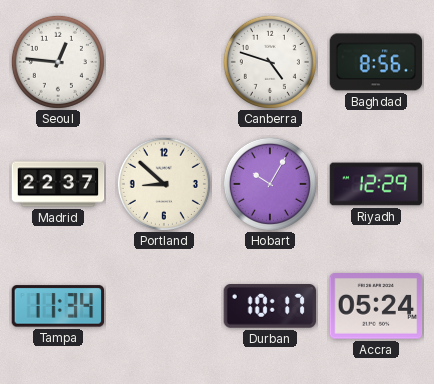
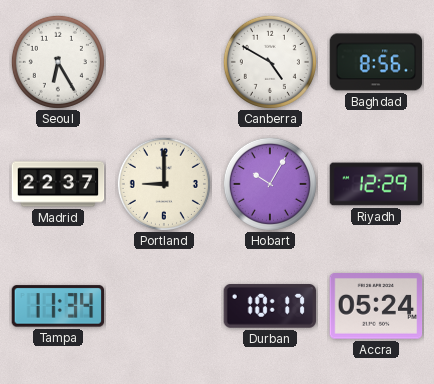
Seoul: 12:46 -> 6:25
Canberra: 4:48 -> 4:50
Portland: 8:52 -> 9:00
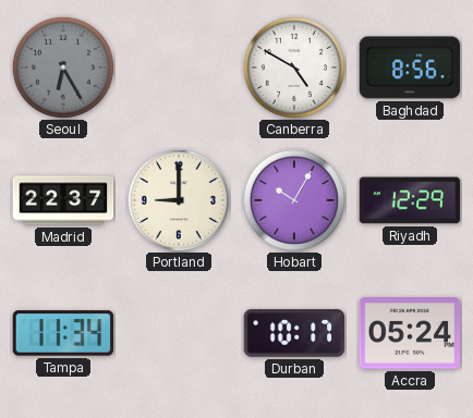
Seoul dial: white -> grey
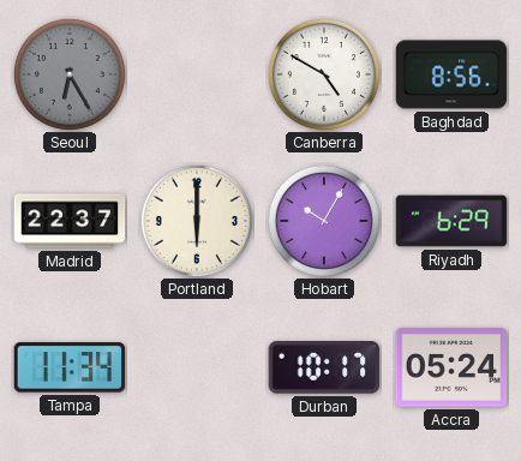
Portland: 9:00 -> 6:00
Riyadh: 12:29 -> 6:29
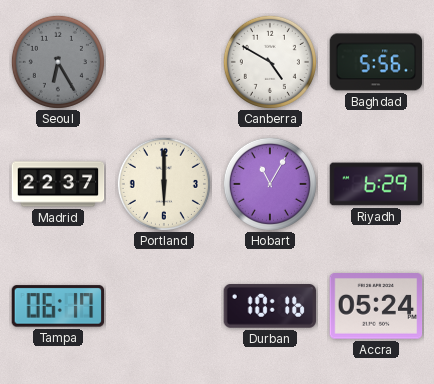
Baghdad: 8:56 -> 5:56
Hobart: 10:05 -> 11:05
Tampa: 11:34 -> 06:17
Durban: 10:17 -> 10:16
